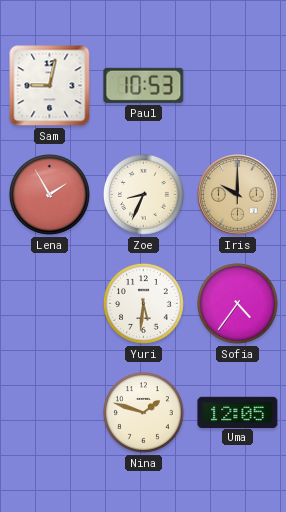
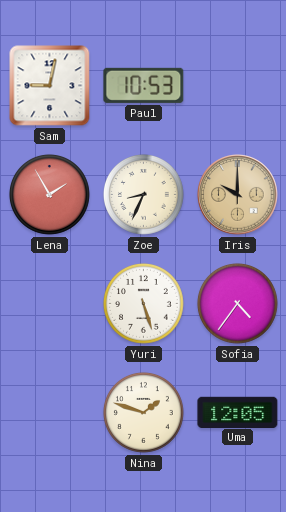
Yuri: 5:31 -> 5:27
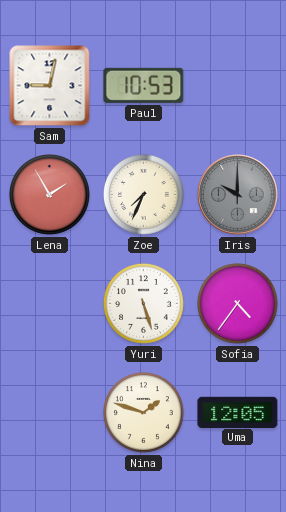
Zoe: 8:34 -> 7:34
Iris dial: champagne -> grey
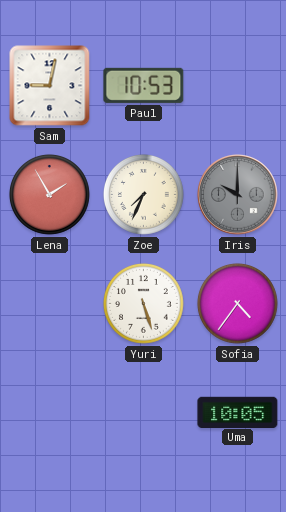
Nina: 1:48 -> none
Uma: 12:05 -> 10:05
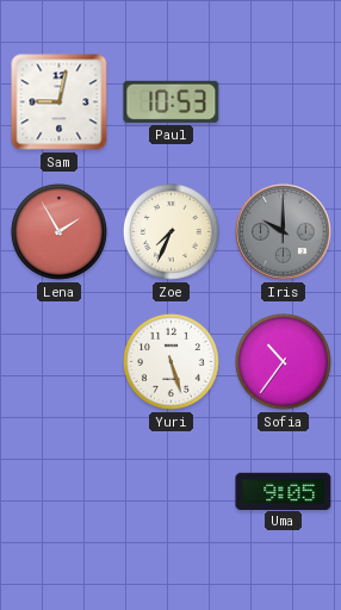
Sofia: 4:36 -> 10:36
Uma: 10:05 -> 9:05
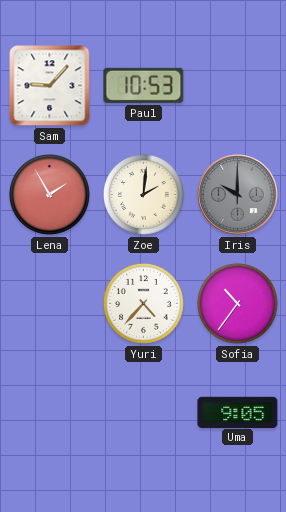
Sam: 9:02 -> 9:07
Zoe: 7:34 -> 2:01
Yuri: 5:27 -> 4:37
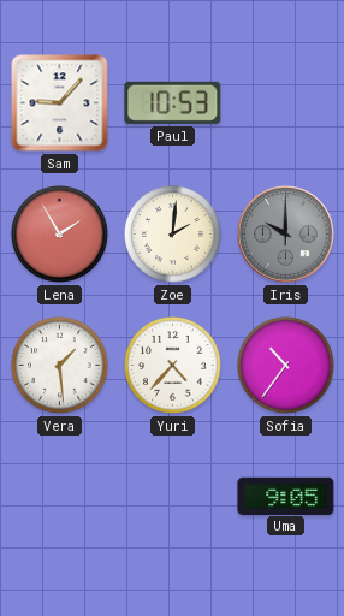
Vera: none -> 1:29
